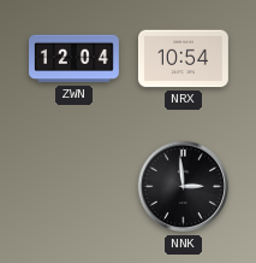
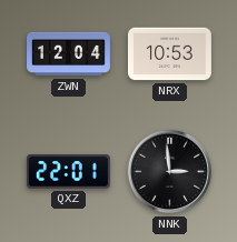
NRX: 10:54 -> 10:53
QXZ: none -> 22:01
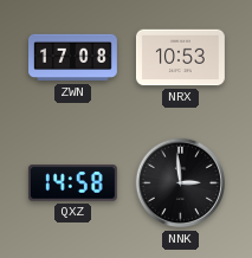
ZWN: 12:04 -> 17:08
QXZ: 22:01 -> 14:58
